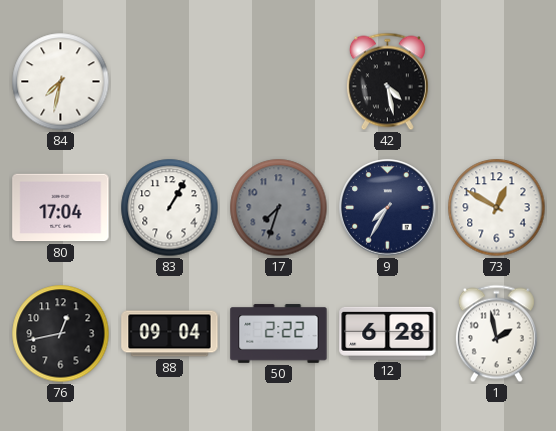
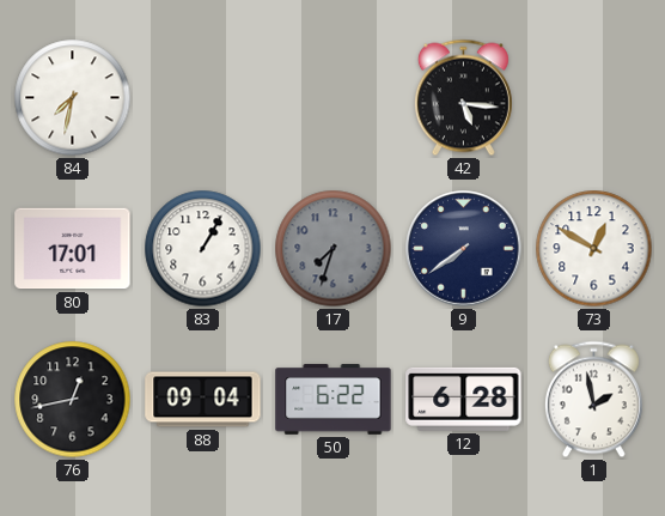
42: 4:28 -> 5:16
80: 17:04 -> 17:01
9: 7:35 -> 7:39
50: 2:22 -> 6:22
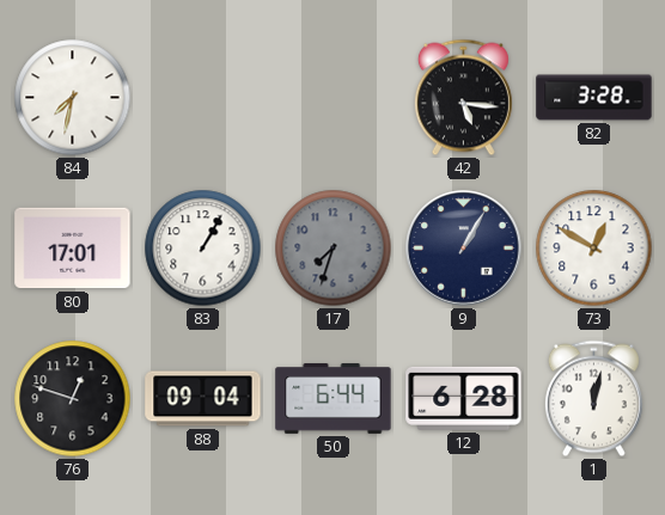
82: none -> 3:28
9: 7:39 -> 1:05
76: 12:43 -> 12:48
50: 6:22 -> 6:44
1: 1:58 -> 12:02
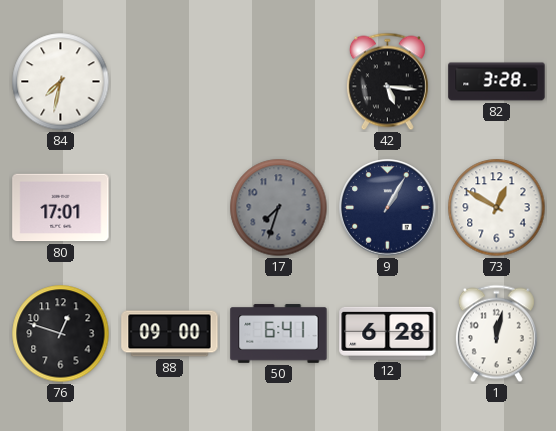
83: 1:05 -> none
88: 09:04 -> 09:00
50: 6:44 -> 6:41
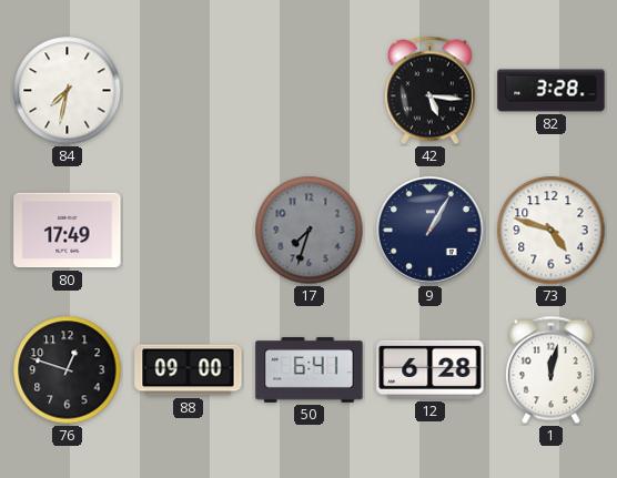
80: 17:01 -> 17:49
73: 12:50 -> 4:48
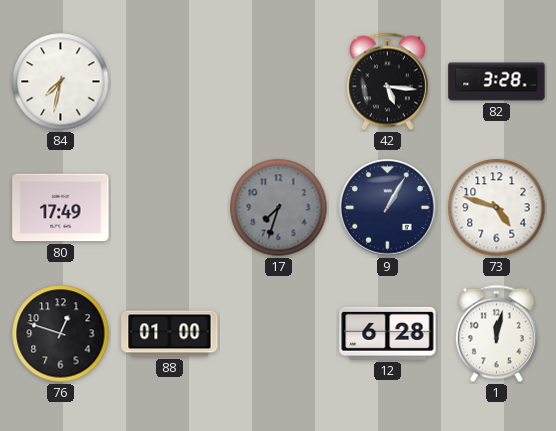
88: 09:00 -> 01:00
50: 6:41 -> none
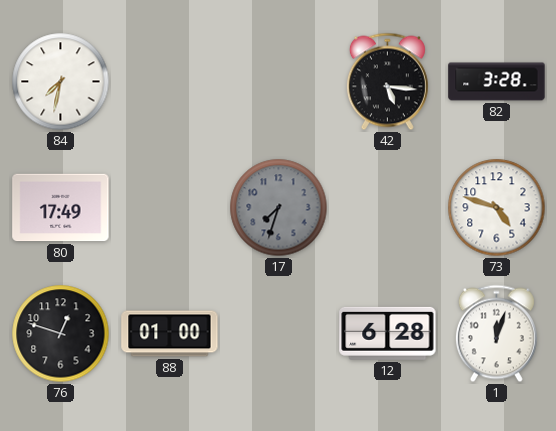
9: 1:05 -> none
1: 12:02 -> 12:03
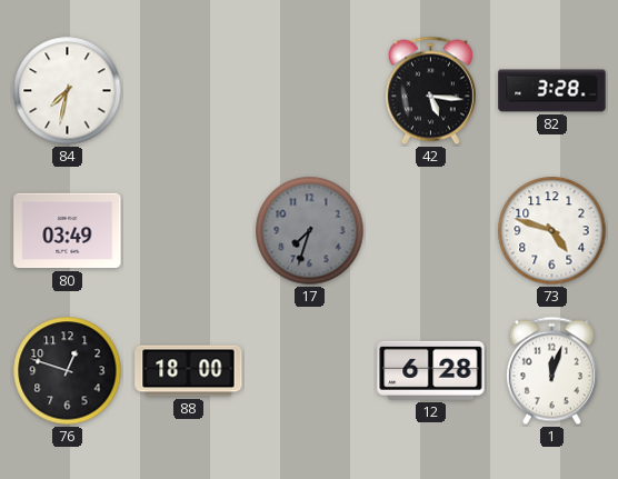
80: 17:49 -> 03:49
88: 01:00 -> 18:00
